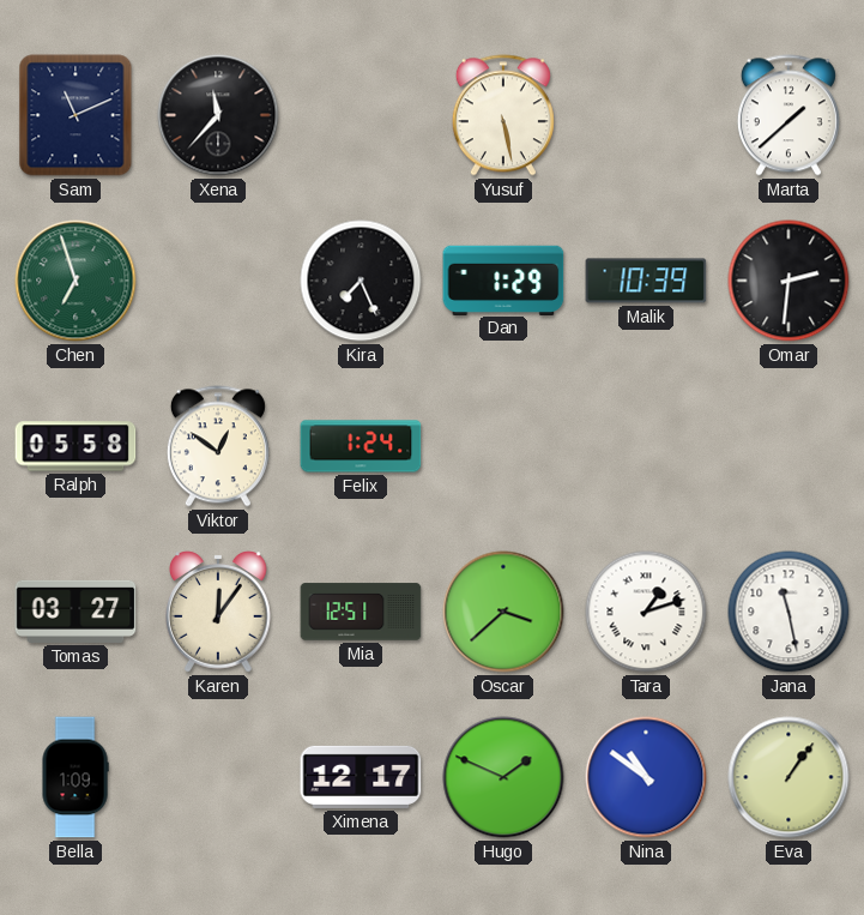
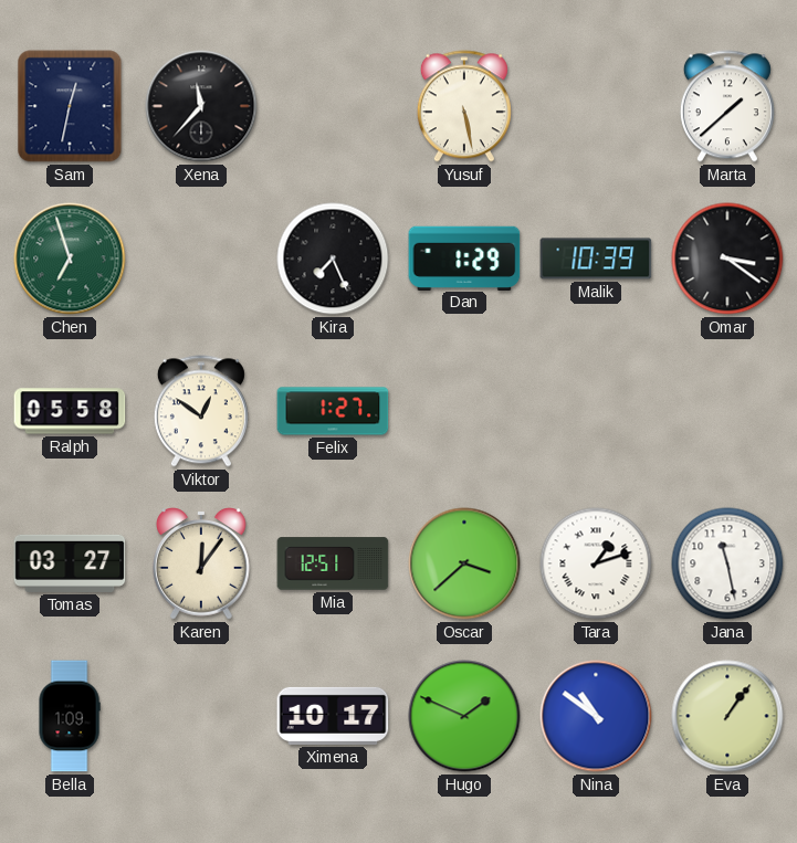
Sam: 11:11 -> 12:32
Omar: 2:31 -> 3:21
Felix: 1:24 -> 1:27
Ximena: 12:17 -> 10:17
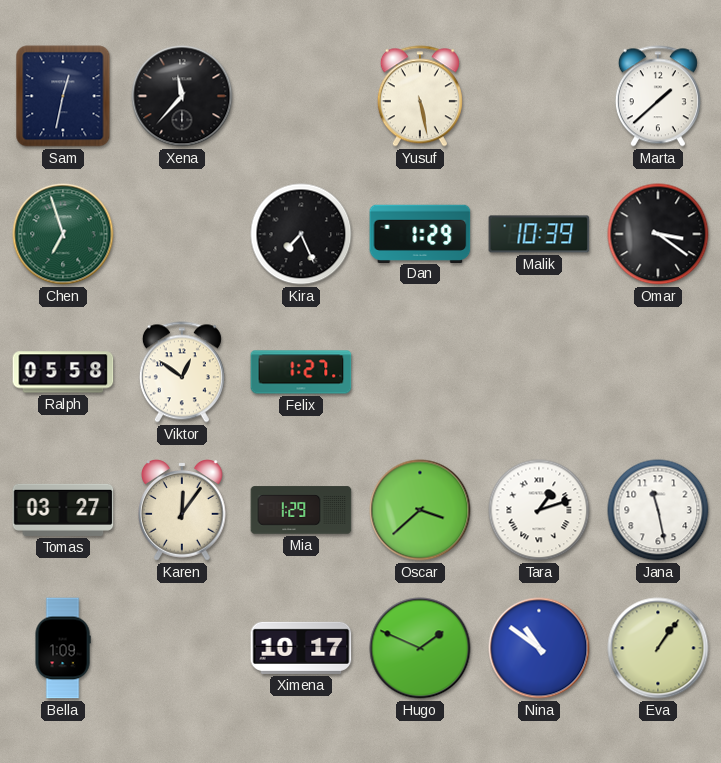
Mia: 12:51 -> 1:29
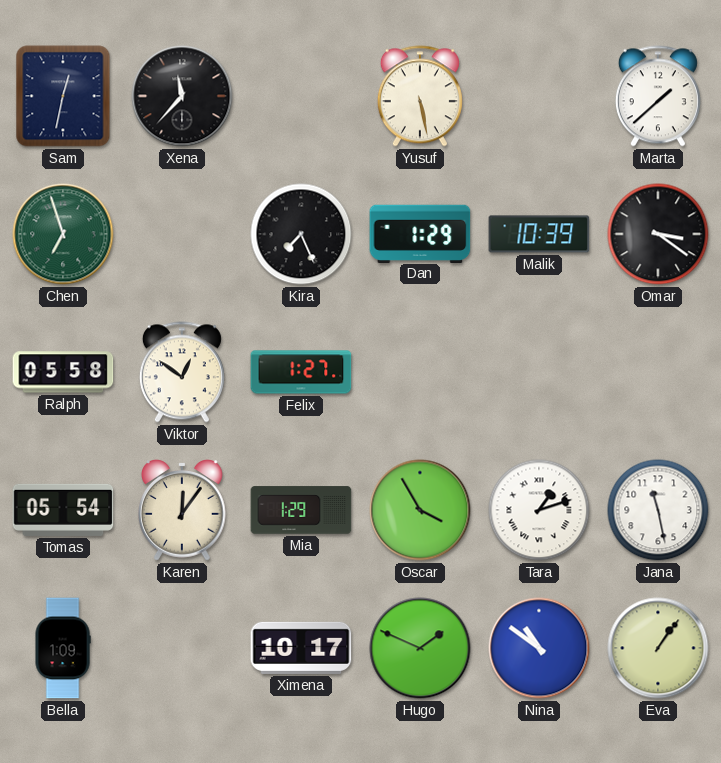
Tomas: 03:27 -> 05:54
Oscar: 3:38 -> 3:55
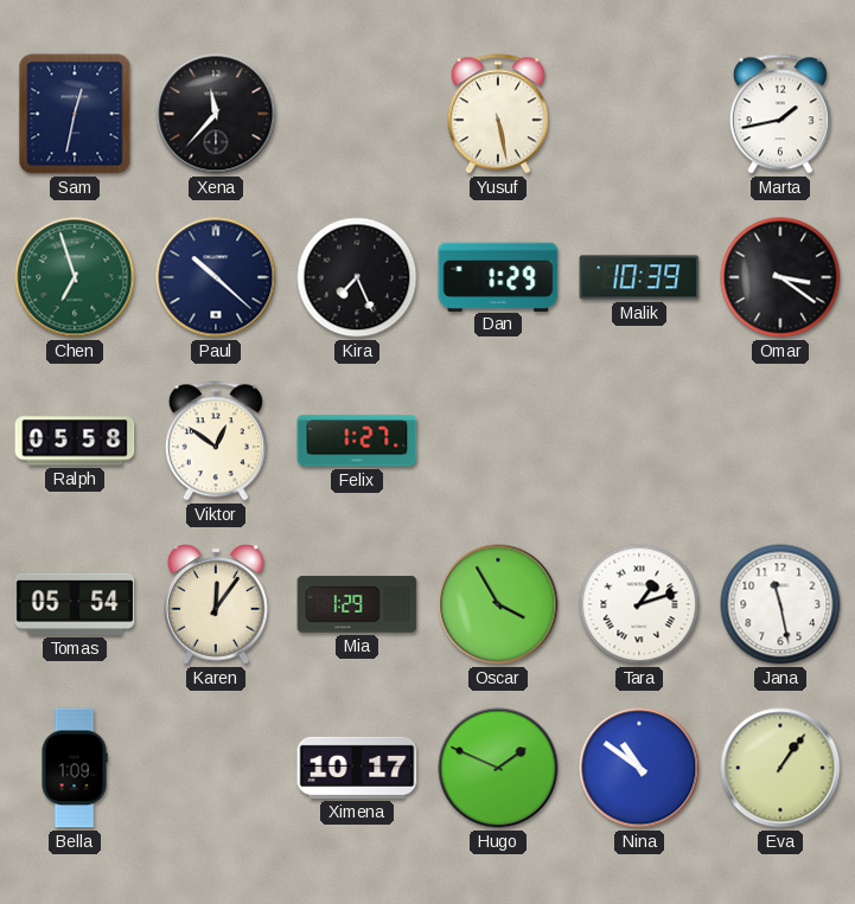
Marta: 1:38 -> 1:43
Paul: none -> 10:22
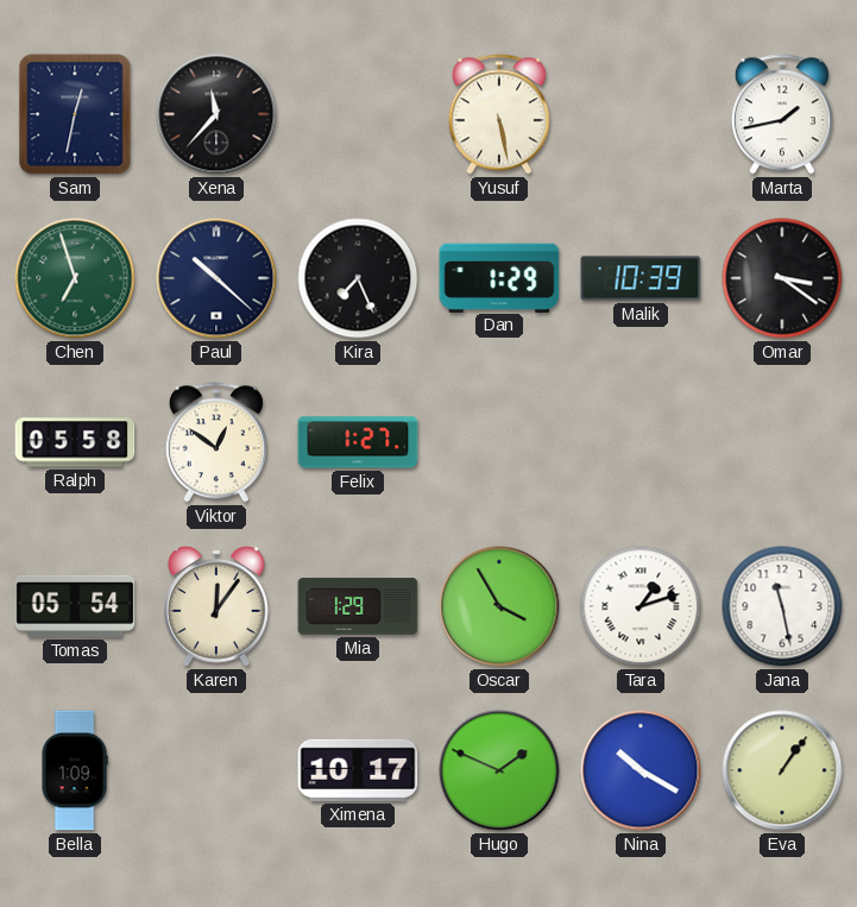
Nina: 10:51 -> 10:20
